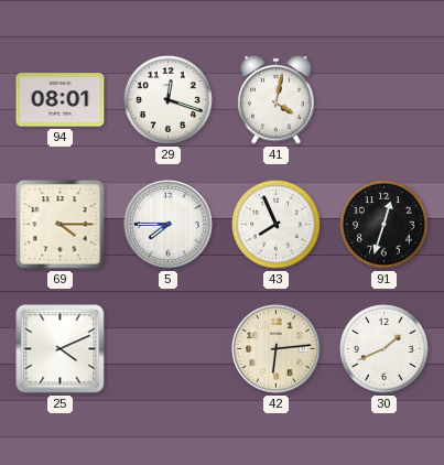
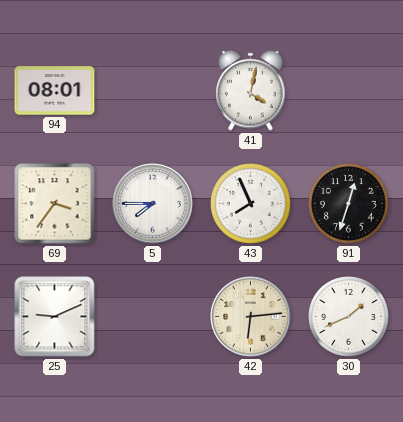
29: 12:18 -> none
69: 4:15 -> 3:36
25: 4:11 -> 9:11
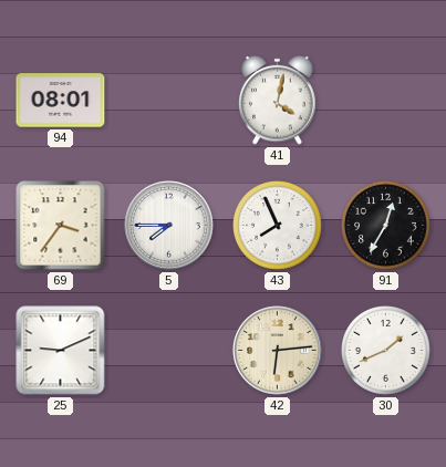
91: 12:33 -> 12:35
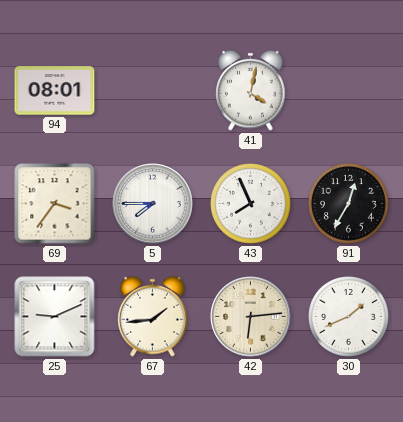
67: none -> 1:44
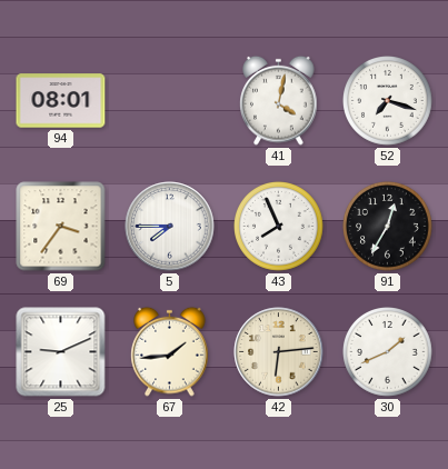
52: none -> 7:18
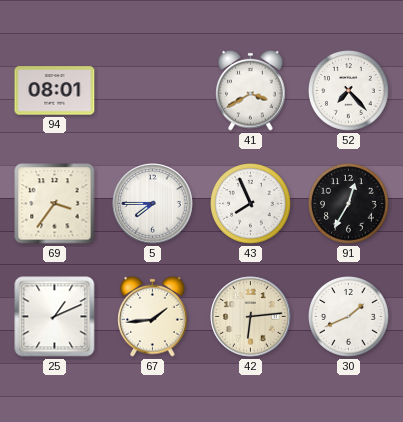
41: 4:02 -> 3:40
52: 7:18 -> 7:23
25: 9:11 -> 1:11
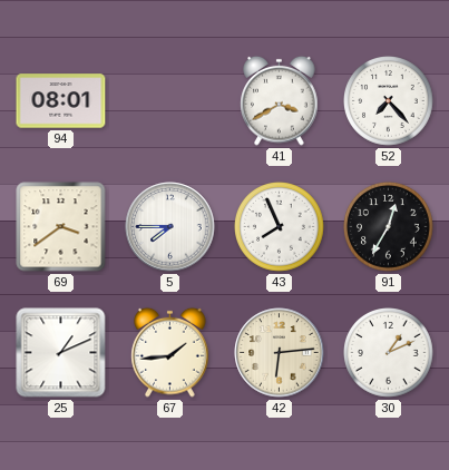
69: 3:36 -> 3:39
30: 1:41 -> 1:11
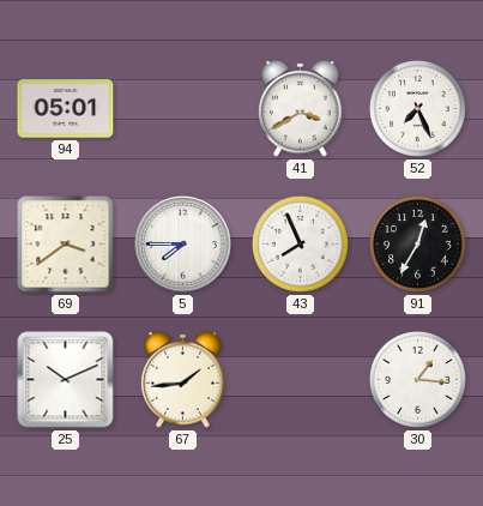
94: 08:01 -> 05:01
52: 7:23 -> 7:26
25: 1:11 -> 10:11
42: 6:14 -> none
30: 1:11 -> 1:16
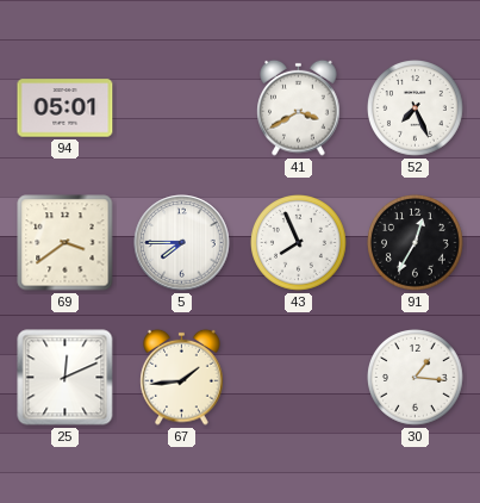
25: 10:11 -> 12:11
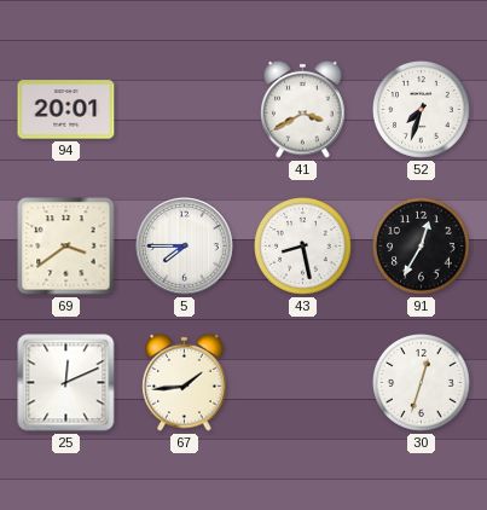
94: 05:01 -> 20:01
52: 7:26 -> 7:33
43: 7:56 -> 8:28
30: 1:16 -> 12:33
